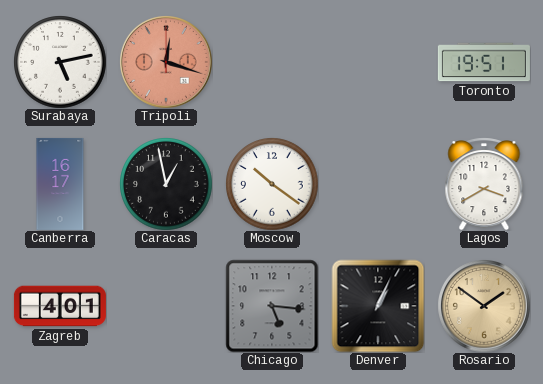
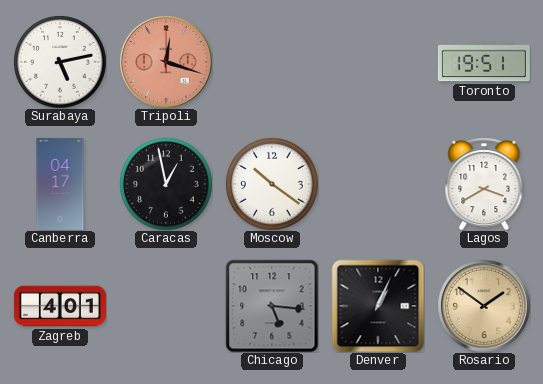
Canberra: 16:17 -> 04:17
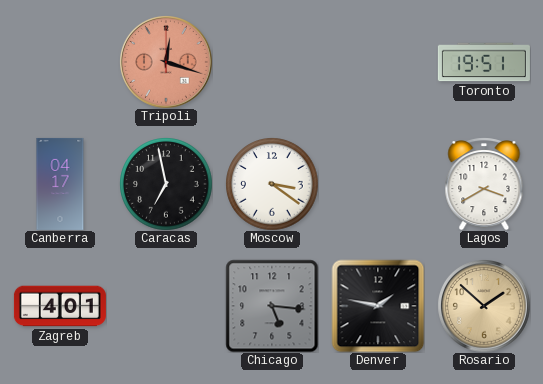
Surabaya: 5:13 -> none
Caracas: 12:58 -> 6:58
Moscow: 10:21 -> 3:21
Denver: 1:04 -> 1:47
Rosario: 1:51 -> 1:52
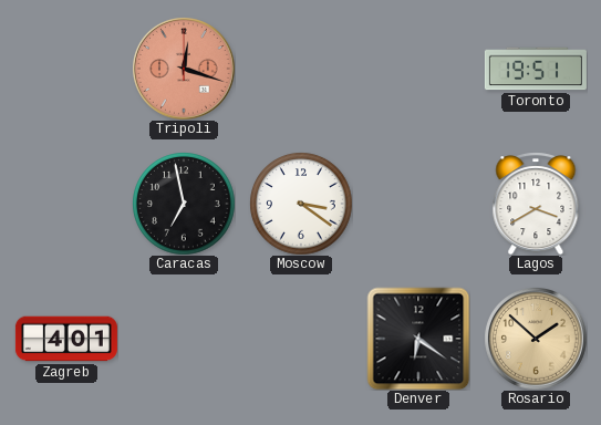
Canberra: 04:17 -> none
Chicago: 5:16 -> none
Denver: 1:47 -> 6:21
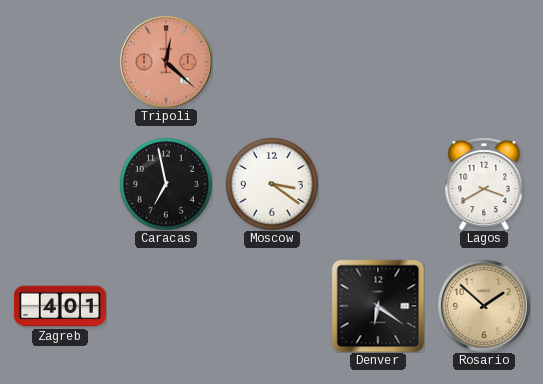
Tripoli: 12:18 -> 12:22
Toronto: 19:51 -> none
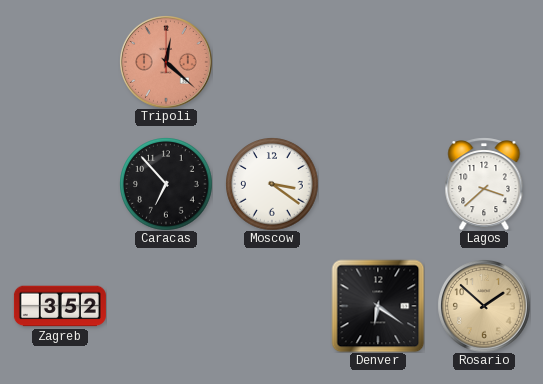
Caracas: 6:58 -> 6:53
Lagos: 3:40 -> 3:38
Zagreb: 4:01 -> 3:52
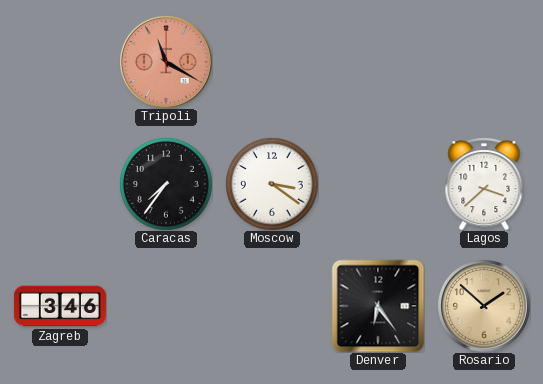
Tripoli: 12:22 -> 11:20
Caracas: 6:53 -> 7:36
Zagreb: 3:52 -> 3:46
Denver: 6:21 -> 6:24
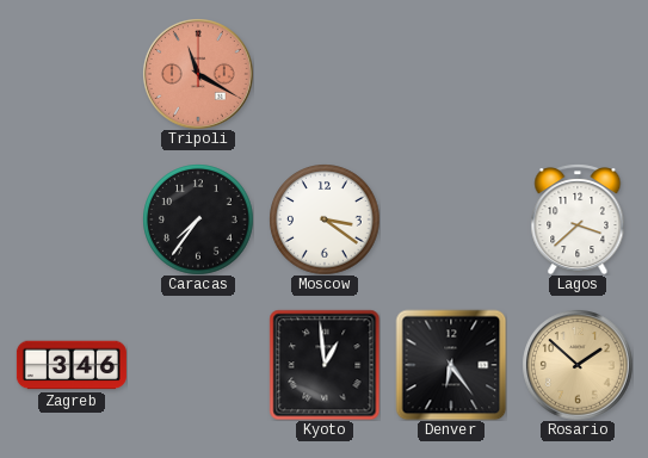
Kyoto: none -> 12:59
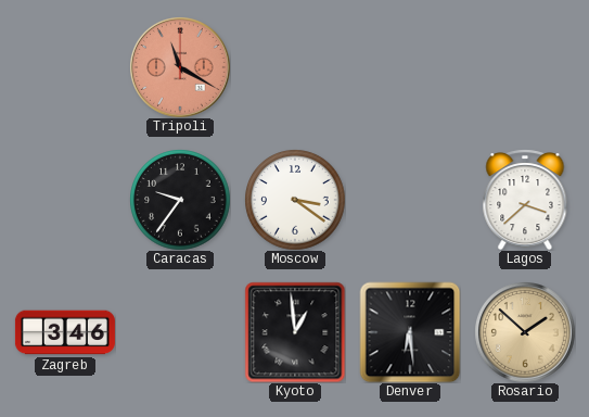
Caracas: 7:36 -> 9:36
Denver: 6:24 -> 6:29
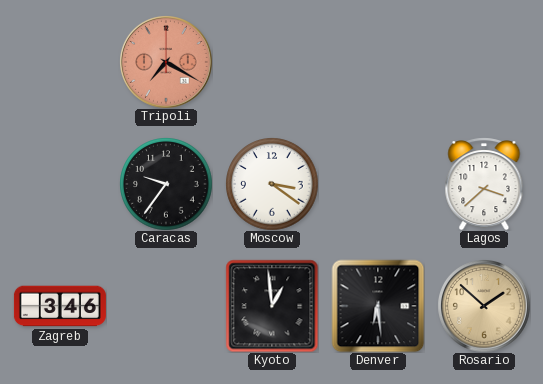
Tripoli: 11:20 -> 7:20
